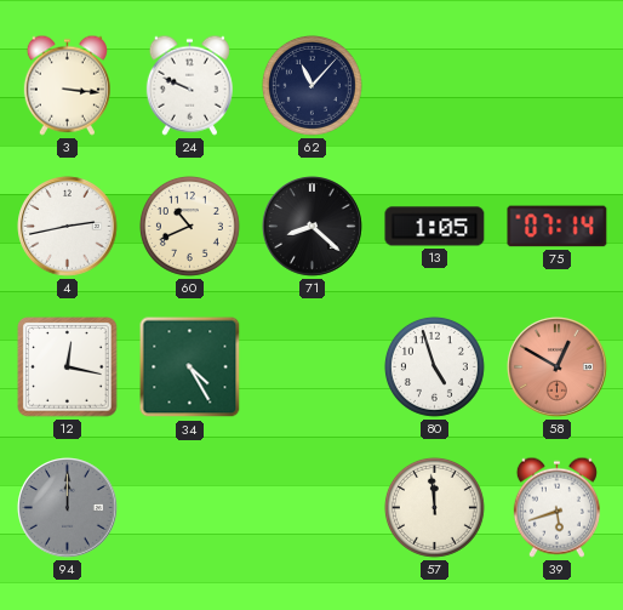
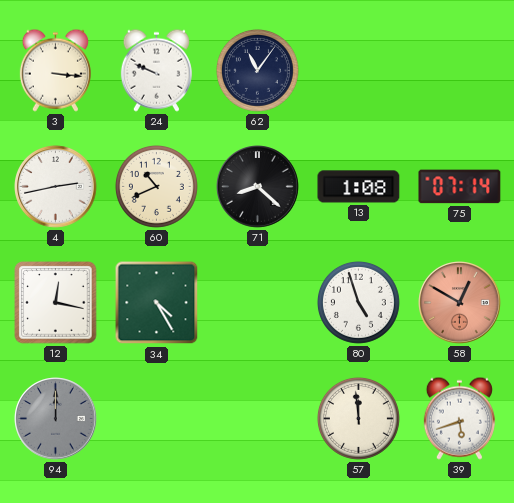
62: 11:07 -> 11:06
13: 1:05 -> 1:08
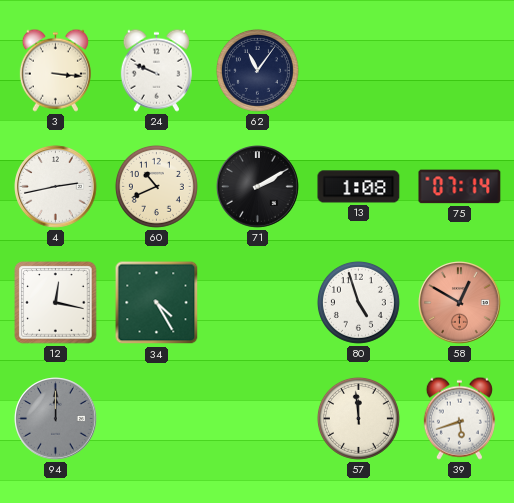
71: 8:22 -> 2:10
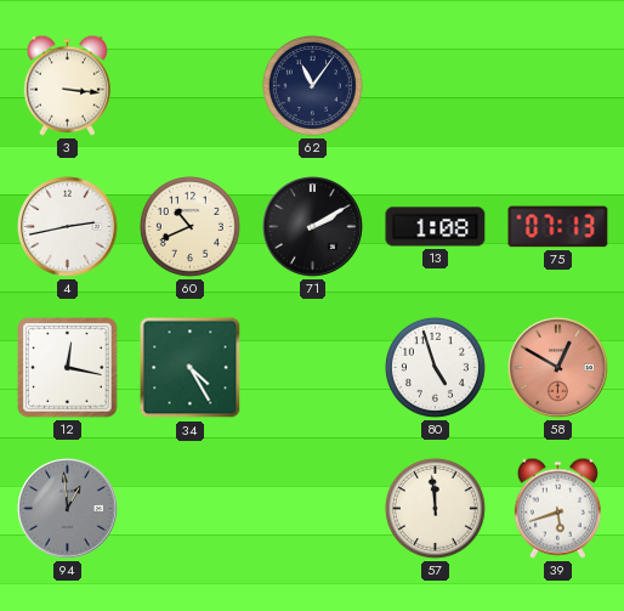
24: 9:49 -> none
75: 07:14 -> 07:13
94: 12:00 -> 12:59
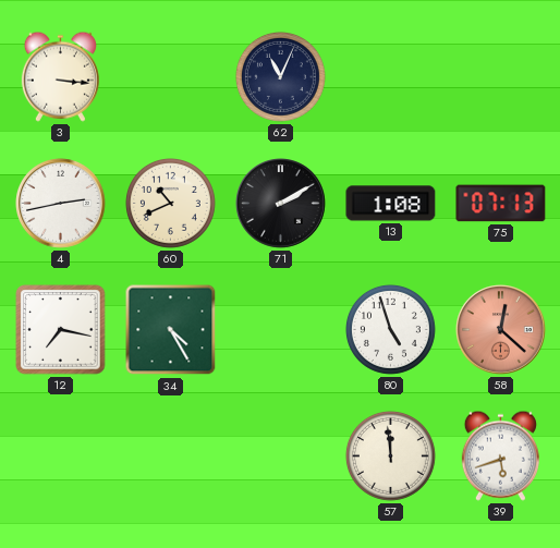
62: 11:06 -> 11:04
12: 12:17 -> 7:17
58: 12:50 -> 12:22
94: 12:59 -> none
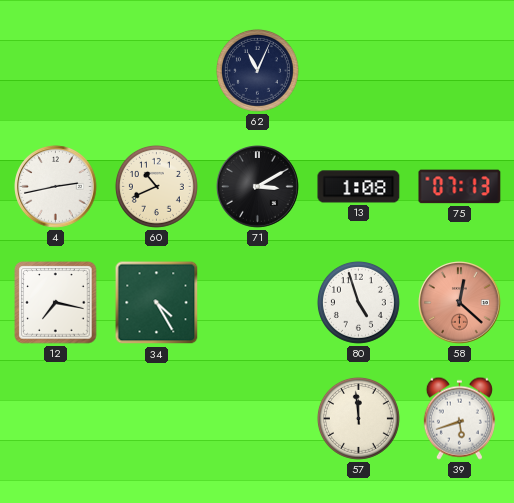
3: 3:16 -> none
71: 2:10 -> 3:10
